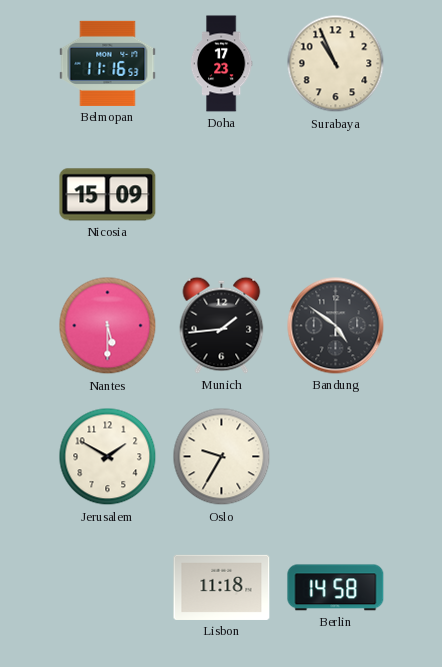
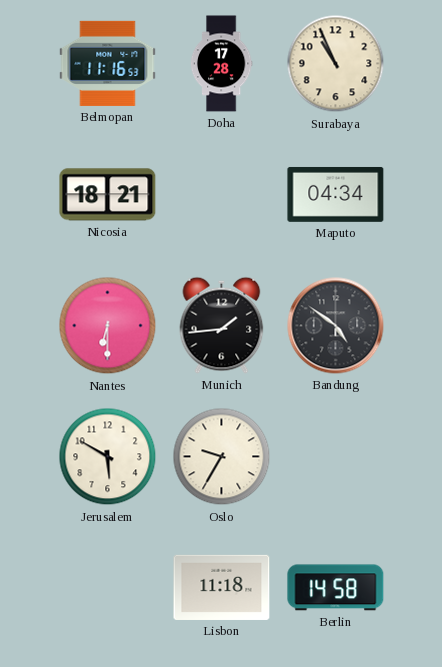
Doha: 17:23 -> 17:28
Nicosia: 15:09 -> 18:21
Maputo: none -> 04:34
Nantes: 5:30 -> 6:30
Jerusalem: 1:50 -> 5:50
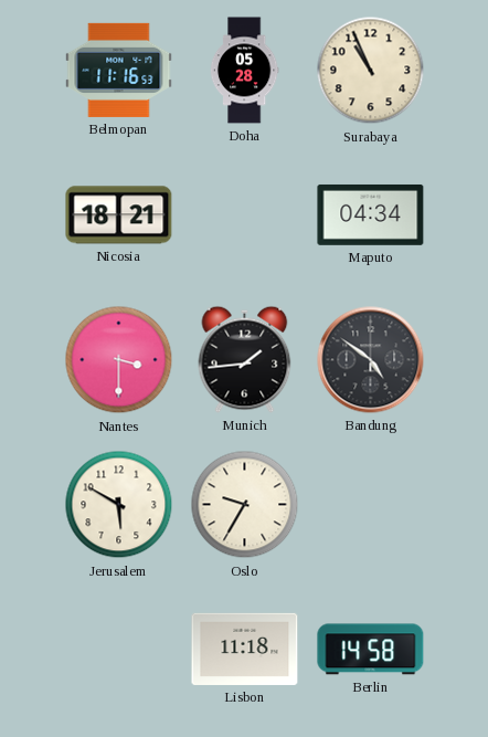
Doha: 17:28 -> 05:28
Nantes: 6:30 -> 3:30
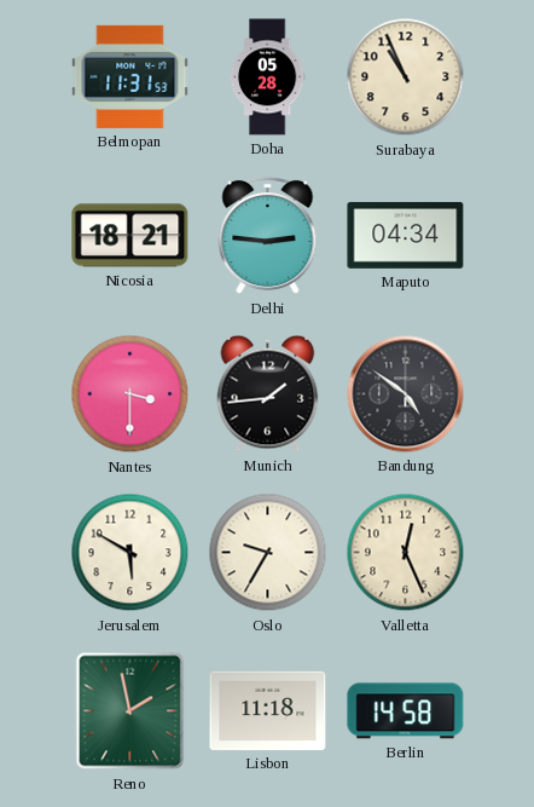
Belmopan: 11:16 -> 11:31
Delhi: none -> 2:46
Valletta: none -> 12:26
Reno: none -> 1:58
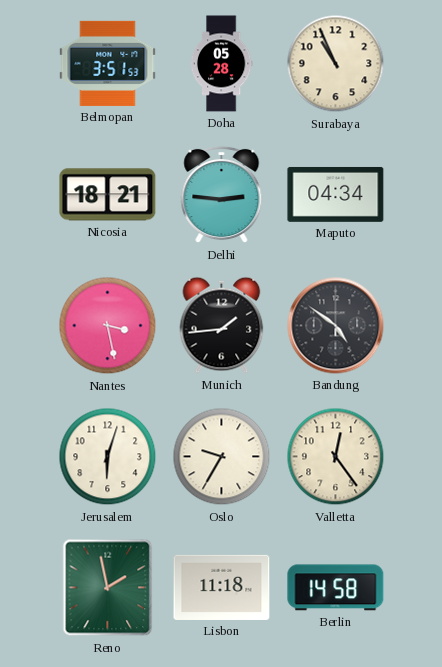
Belmopan: 11:31 -> 3:51
Nantes: 3:30 -> 3:28
Jerusalem: 5:50 -> 6:03
Valletta: 12:26 -> 12:24
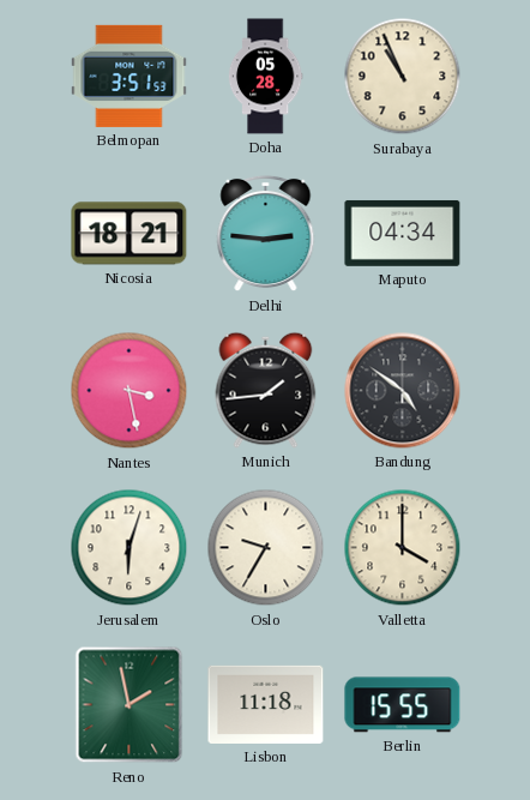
Valletta: 12:24 -> 4:00
Berlin: 14:58 -> 15:55
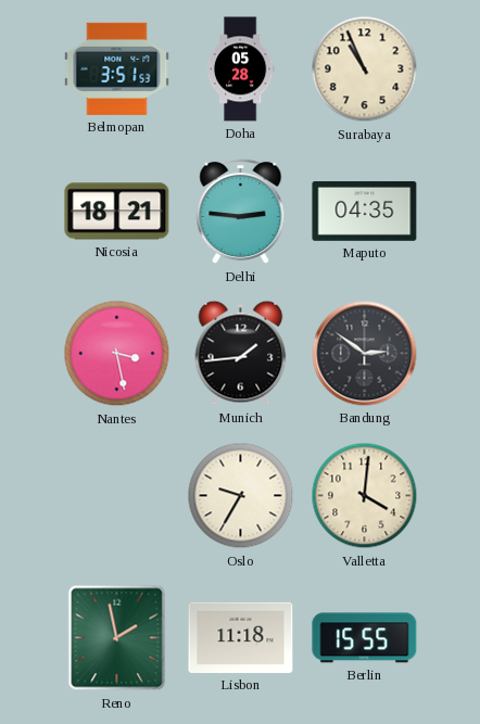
Maputo: 04:34 -> 04:35
Bandung: 4:51 -> 2:51
Jerusalem: 6:03 -> none
Valletta: 4:00 -> 4:01
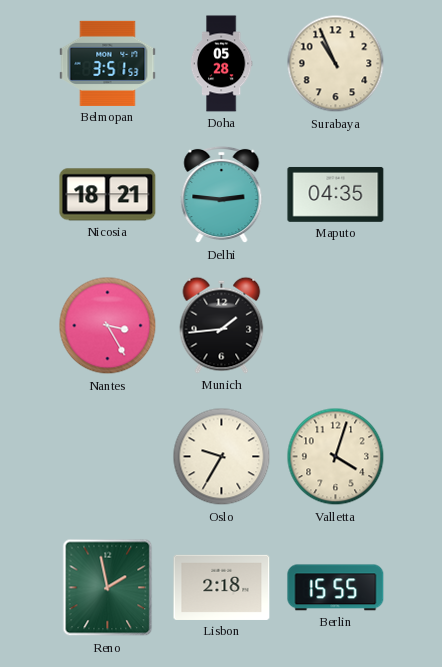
Nantes: 3:28 -> 3:25
Bandung: 2:51 -> none
Valletta: 4:01 -> 4:03
Lisbon: 11:18 -> 2:18
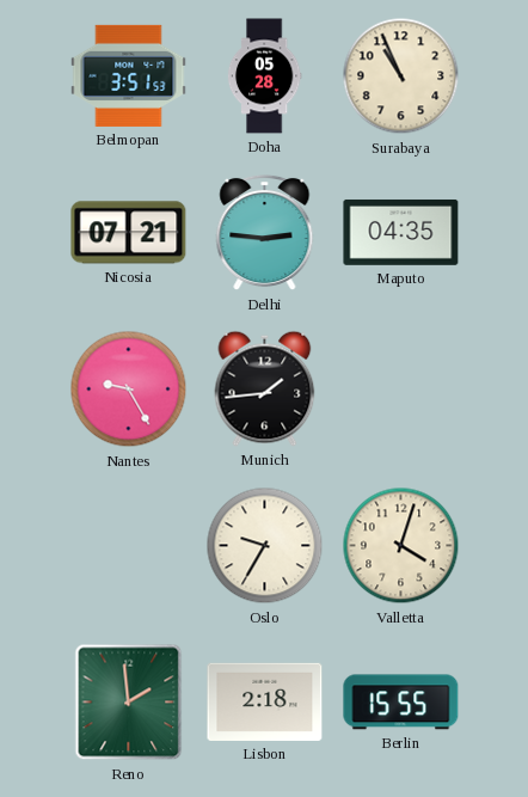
Nicosia: 18:21 -> 07:21
Nantes: 3:25 -> 9:25
Reno: 1:58 -> 1:59
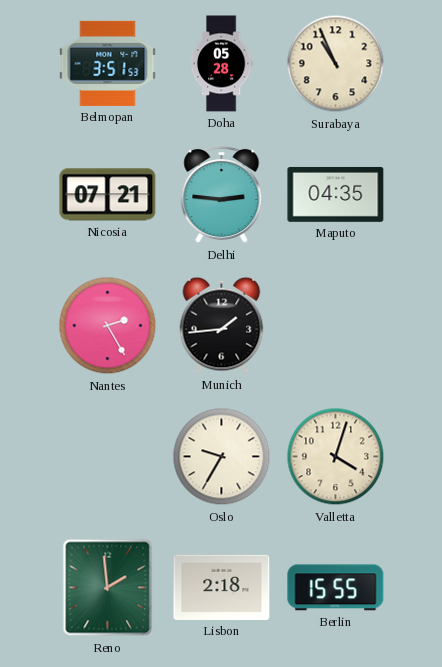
Nantes: 9:25 -> 2:25
